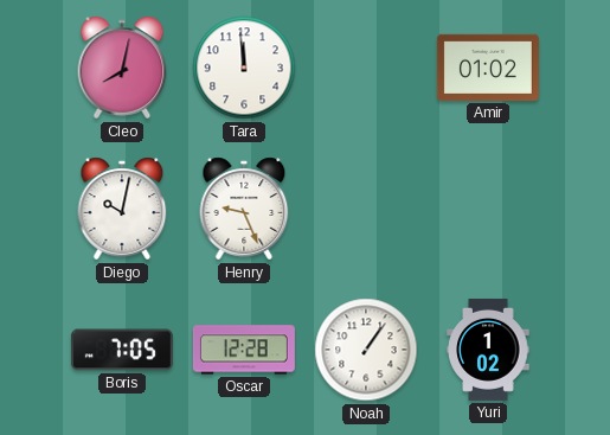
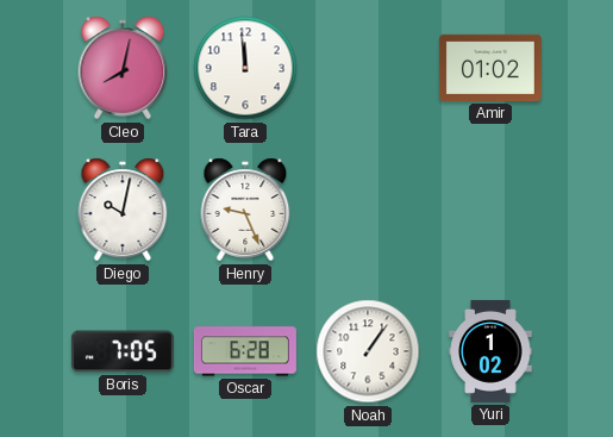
Oscar: 12:28 -> 6:28
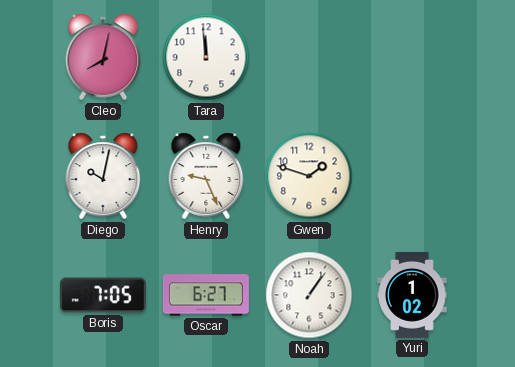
Amir: 01:02 -> none
Gwen: none -> 1:48
Oscar: 6:28 -> 6:27
